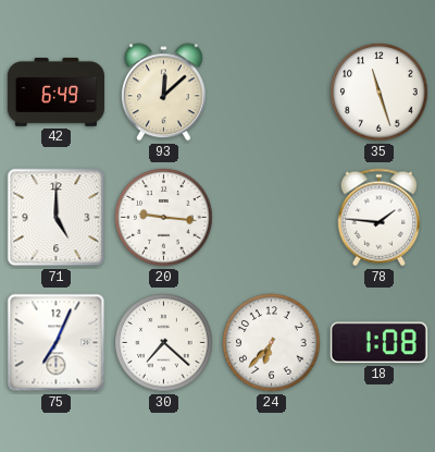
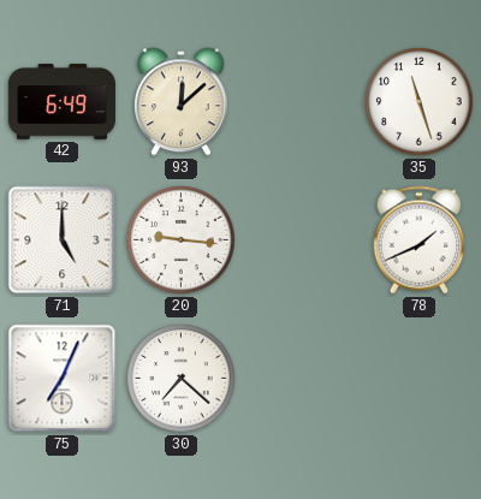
78: 1:46 -> 1:41
24: 6:37 -> none
18: 1:08 -> none
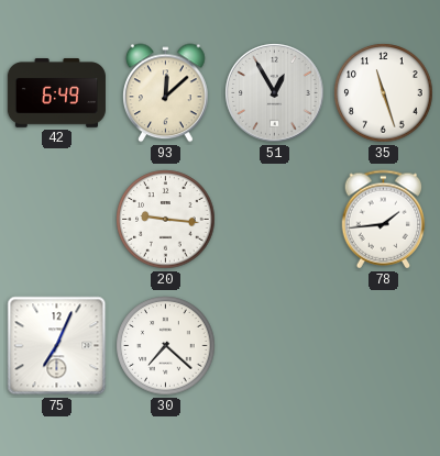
51: none -> 12:55
71: 5:00 -> none
78: 1:41 -> 1:44
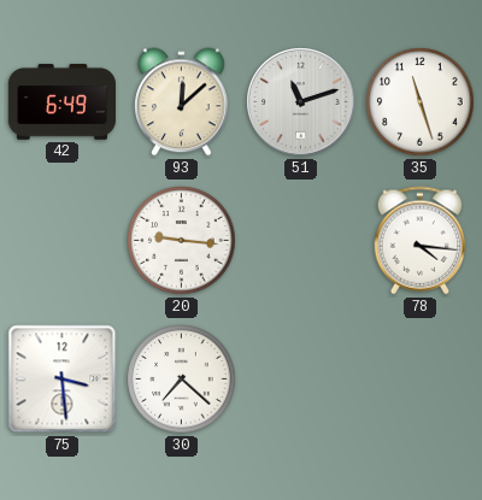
51: 12:55 -> 11:12
78: 1:44 -> 4:16
75: 7:04 -> 3:29
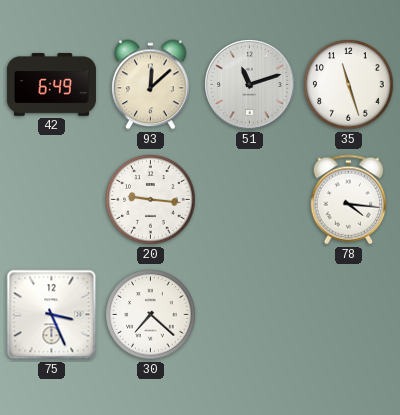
75: 3:29 -> 3:26
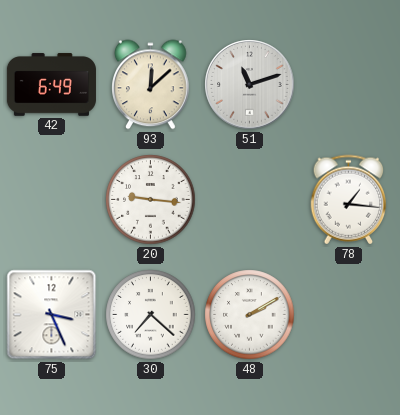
35: 11:27 -> none
78: 4:16 -> 1:16
48: none -> 2:10
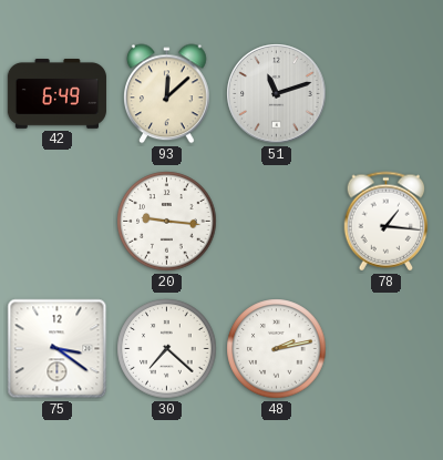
75: 3:26 -> 3:21
48: 2:10 -> 2:13
